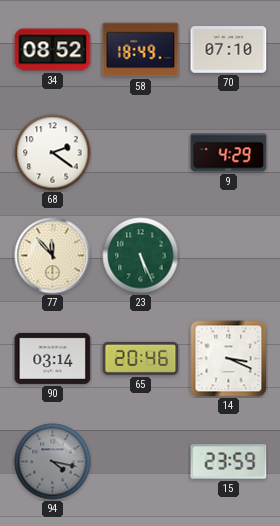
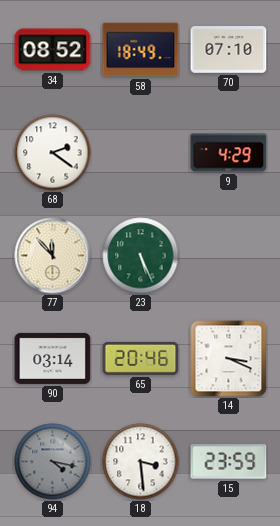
18: none -> 3:29
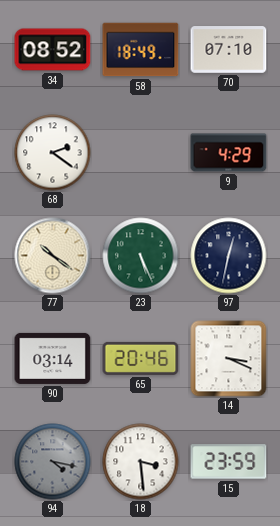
77: 11:53 -> 10:21
97: none -> 12:32
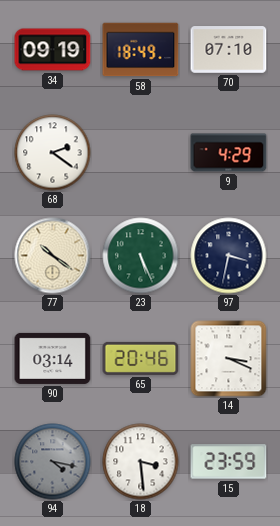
34: 08:52 -> 09:19
97: 12:32 -> 3:32
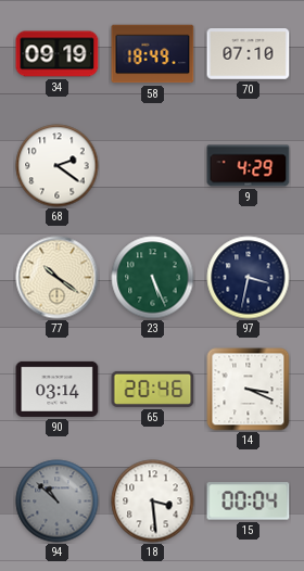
94: 4:17 -> 10:52
15: 23:59 -> 00:04
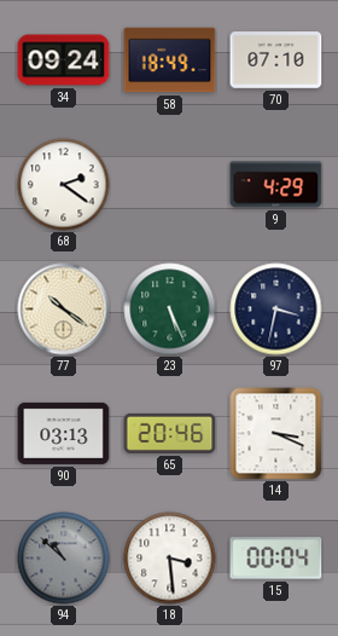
34: 09:19 -> 09:24
90: 03:14 -> 03:13
